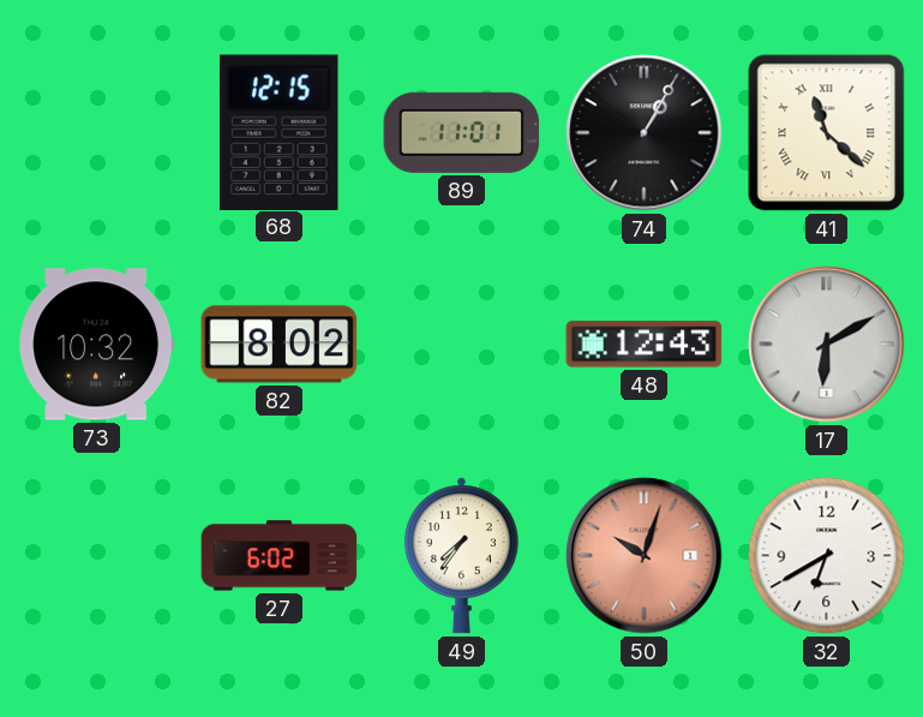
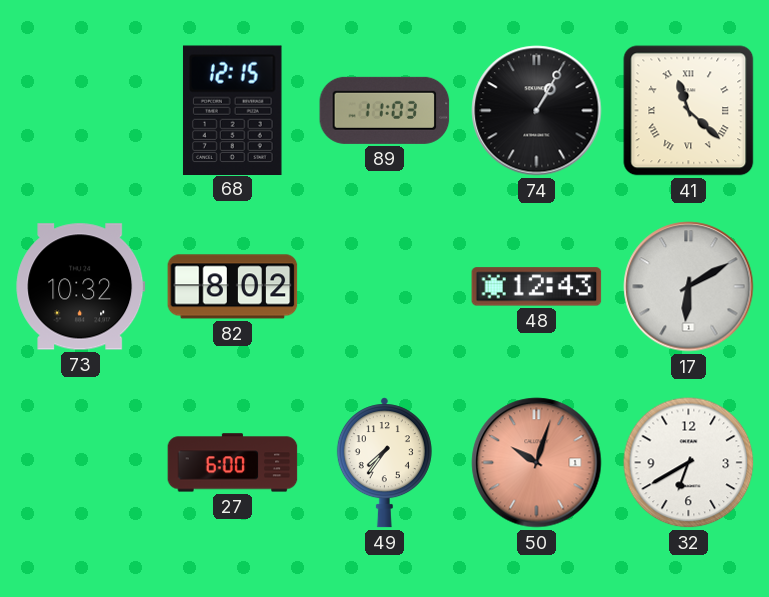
89: 11:01 -> 11:03
27: 6:02 -> 6:00
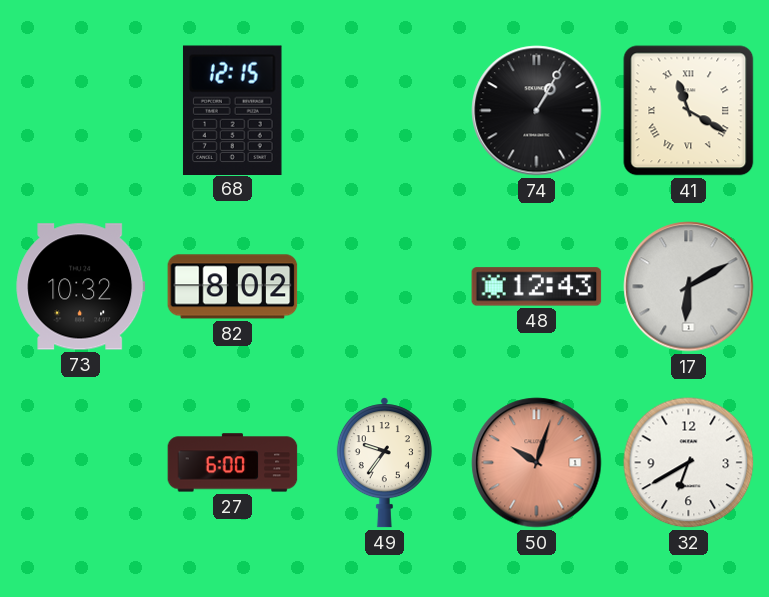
89: 11:03 -> none
41: 11:22 -> 11:20
49: 7:36 -> 9:36
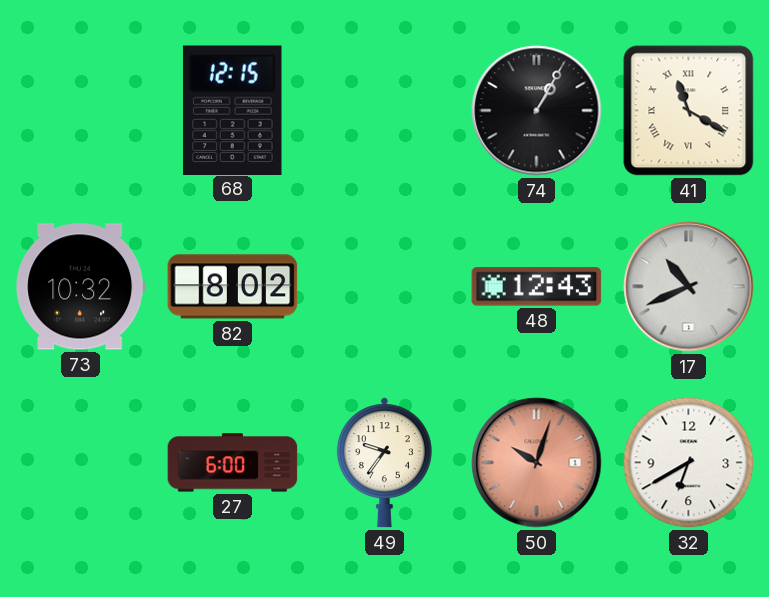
17: 6:10 -> 10:41
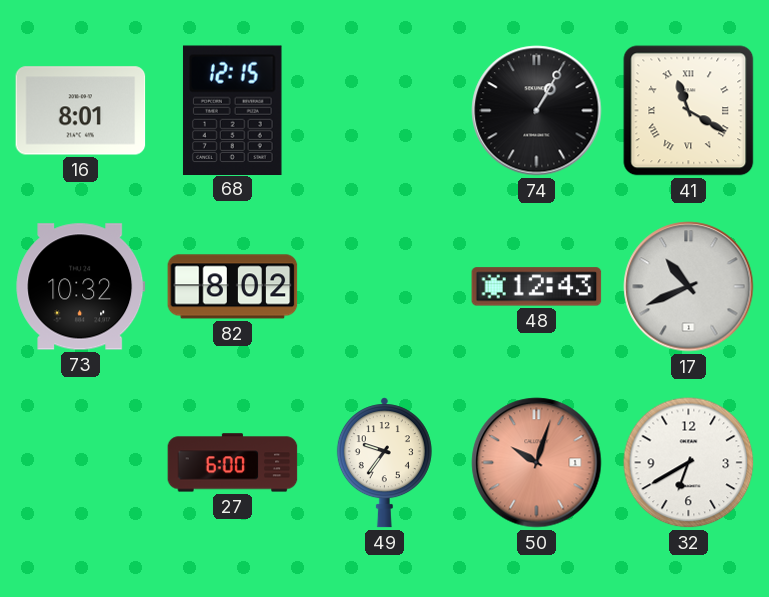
16: none -> 8:01
